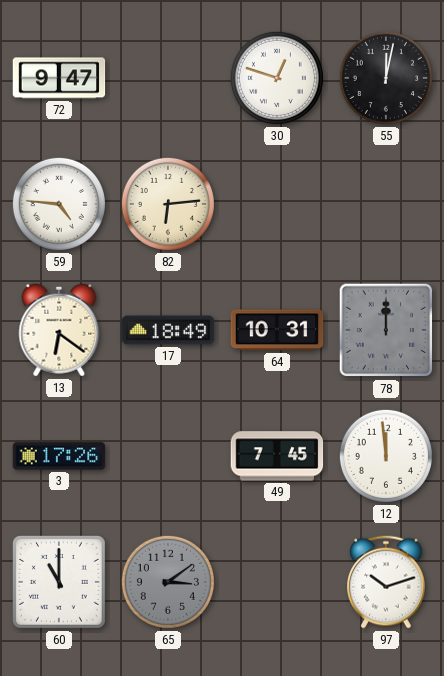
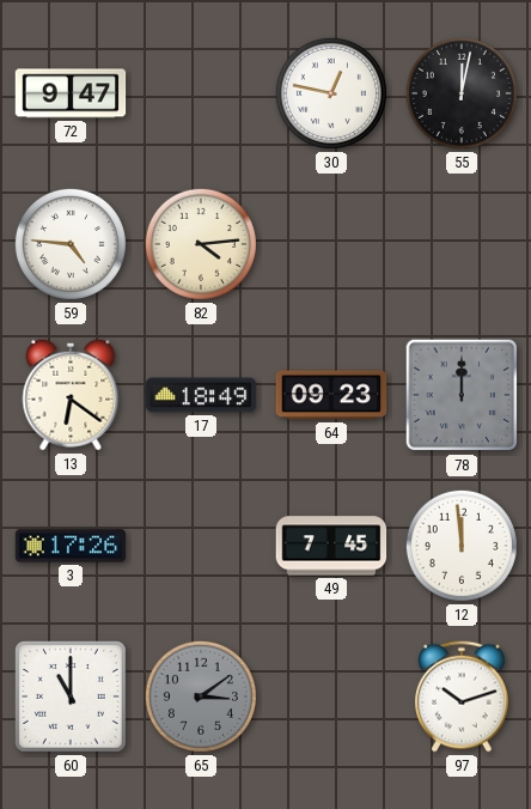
30: 12:48 -> 12:47
82: 6:14 -> 4:14
64: 10:31 -> 09:23
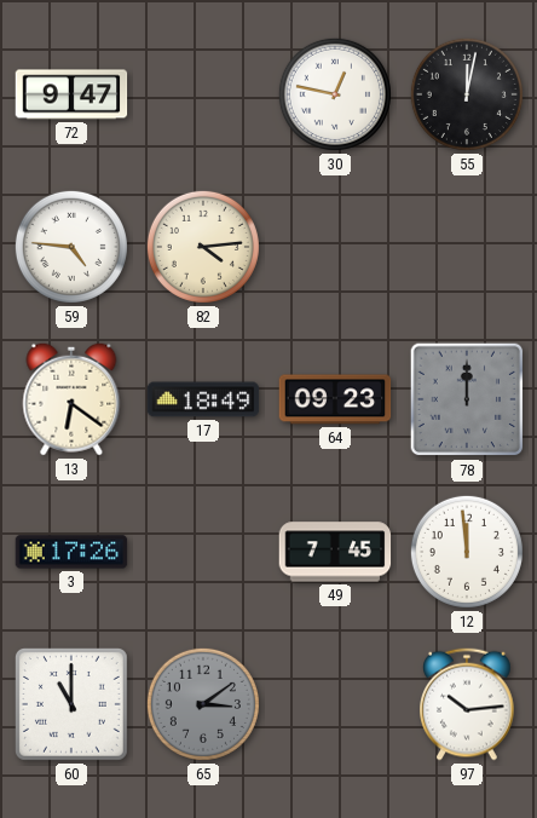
97: 10:12 -> 10:14
